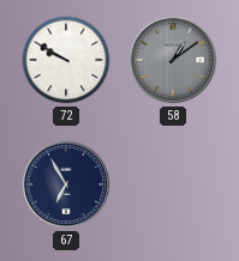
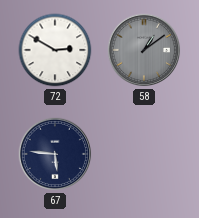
72: 9:50 -> 2:50
67: 6:55 -> 5:46
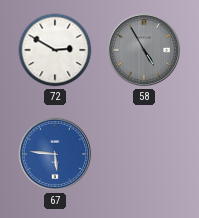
58: 1:09 -> 4:55
67 dial: navy -> blue
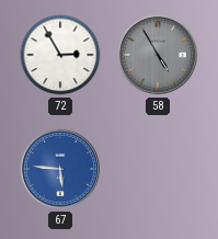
72: 2:50 -> 2:55
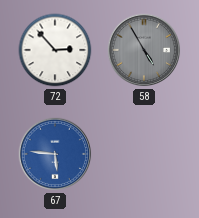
72: 2:55 -> 2:53
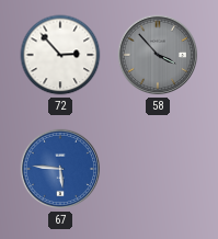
58: 4:55 -> 3:53
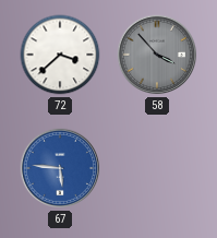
72: 2:53 -> 3:38
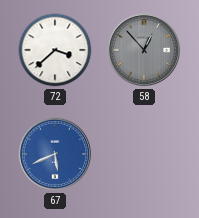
58: 3:53 -> 12:53
67: 5:46 -> 5:41
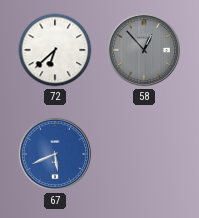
72: 3:38 -> 6:38
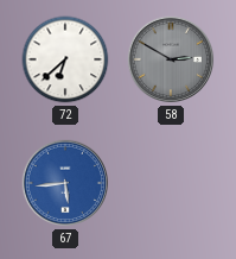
58: 12:53 -> 2:50
67: 5:41 -> 5:44
